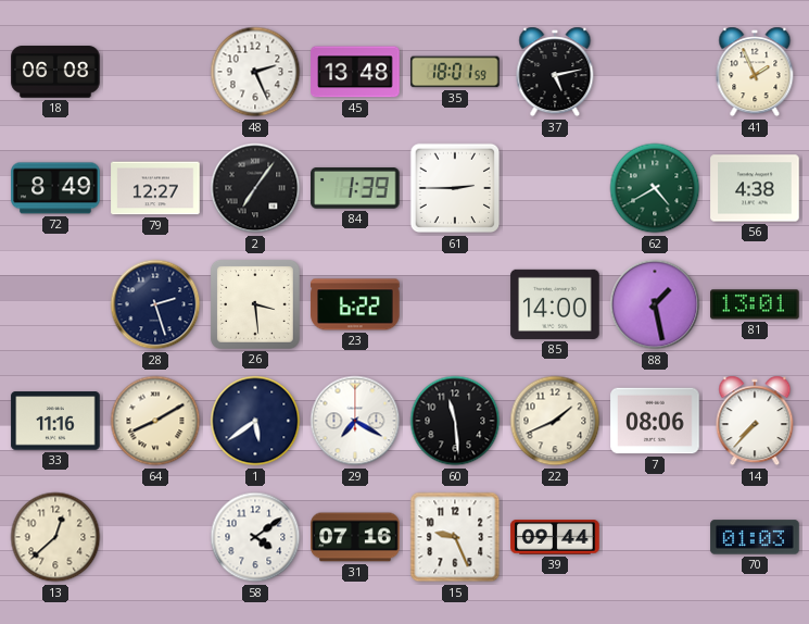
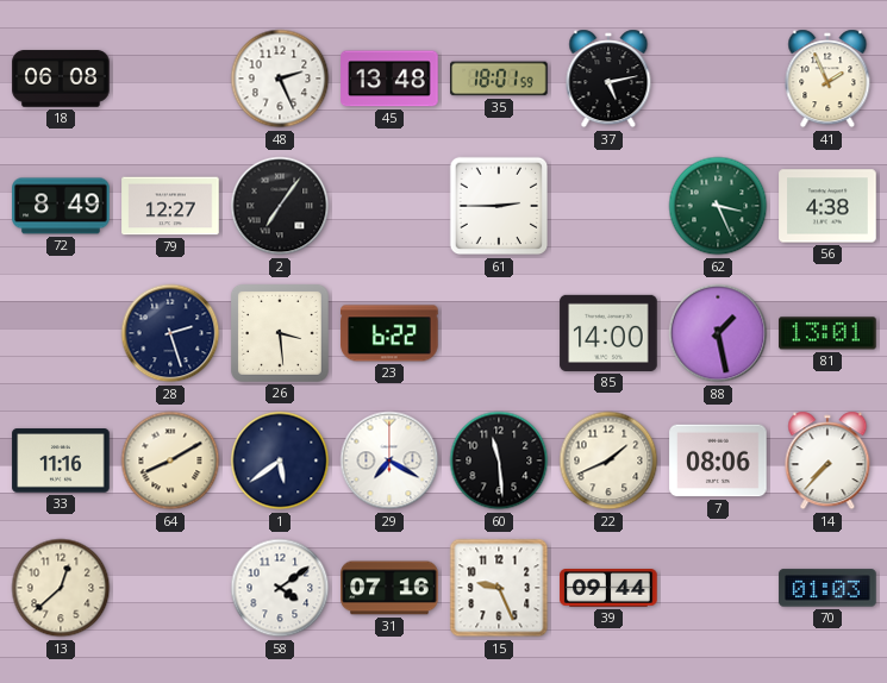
84: 1:39 -> none
62: 4:40 -> 3:26
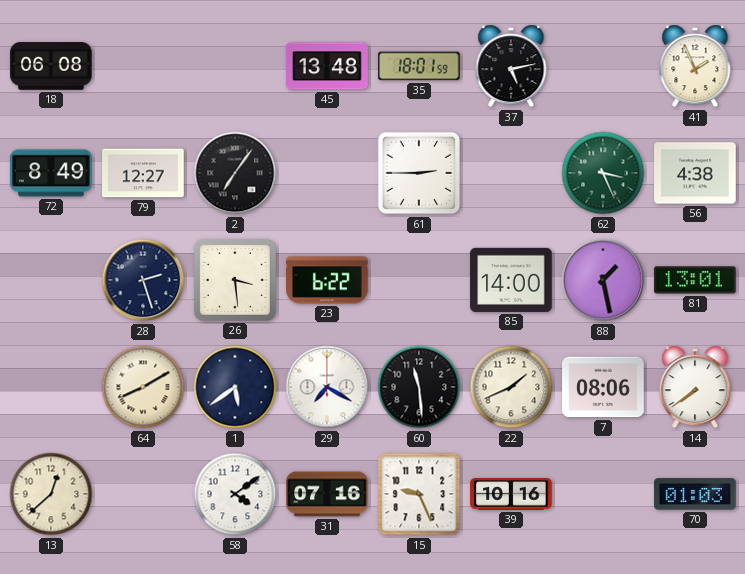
48: 2:26 -> none
33: 11:16 -> none
14: 7:37 -> 7:39
39: 09:44 -> 10:16
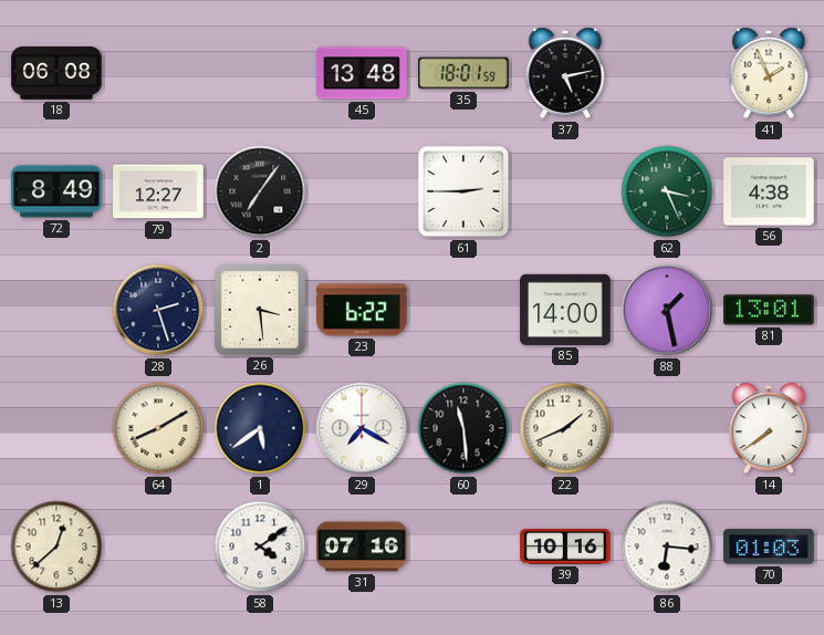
7: 08:06 -> none
15: 9:26 -> none
86: none -> 6:16
